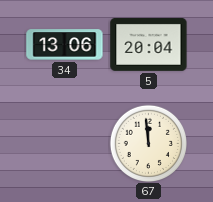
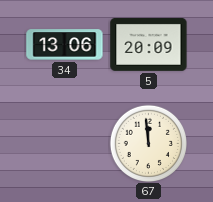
5: 20:04 -> 20:09
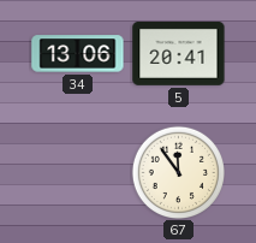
5: 20:09 -> 20:41
67: 11:59 -> 11:54
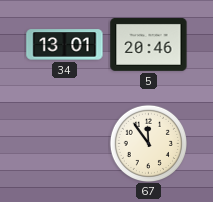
34: 13:06 -> 13:01
5: 20:41 -> 20:46
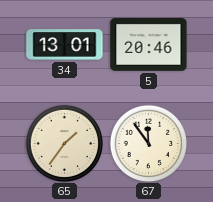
65: none -> 1:36
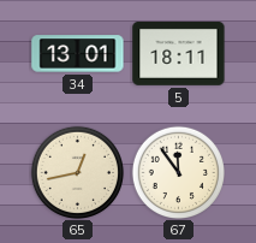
5: 20:46 -> 18:11
65: 1:36 -> 12:43
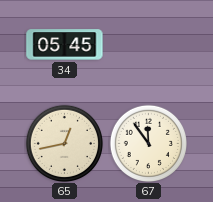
34: 13:01 -> 05:45
5: 18:11 -> none
